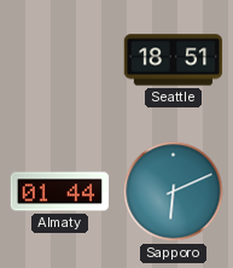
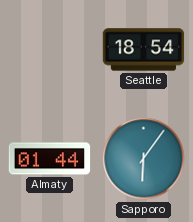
Seattle: 18:51 -> 18:54
Sapporo: 6:11 -> 6:06
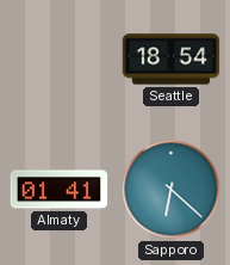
Almaty: 01:44 -> 01:41
Sapporo: 6:06 -> 6:22
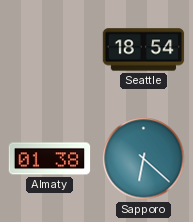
Almaty: 01:41 -> 01:38
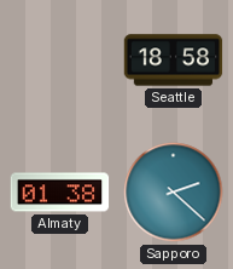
Seattle: 18:54 -> 18:58
Sapporo: 6:22 -> 2:22
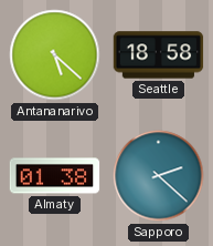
Antananarivo: none -> 5:22
